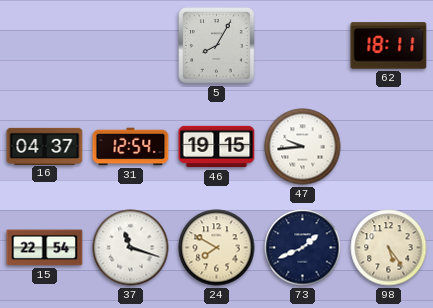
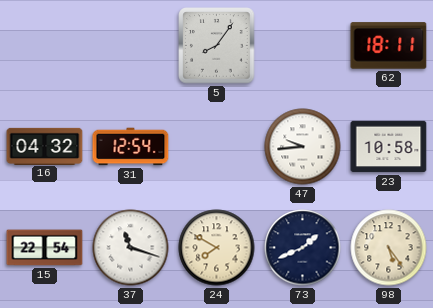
5: 8:05 -> 8:06
16: 04:37 -> 04:32
46: 19:15 -> none
23: none -> 10:58
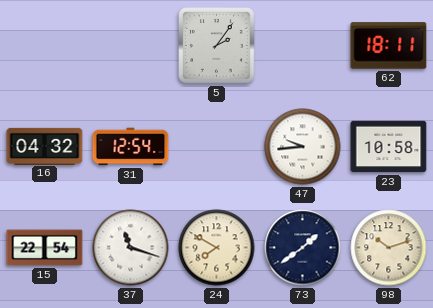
5: 8:06 -> 2:06
73: 1:41 -> 1:39
98: 5:24 -> 10:12
